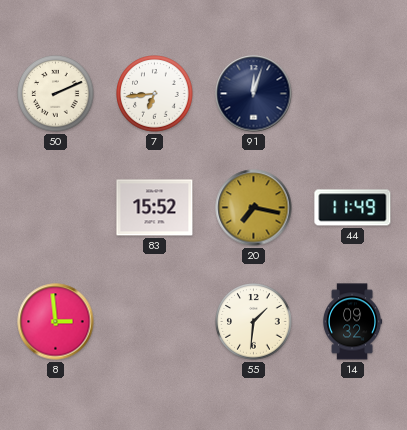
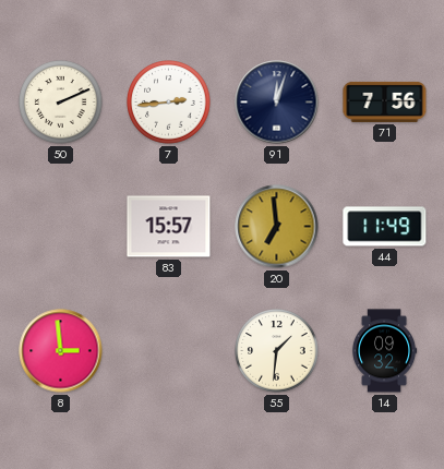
7: 6:44 -> 2:44
71: none -> 7:56
83: 15:52 -> 15:57
20: 7:17 -> 6:59
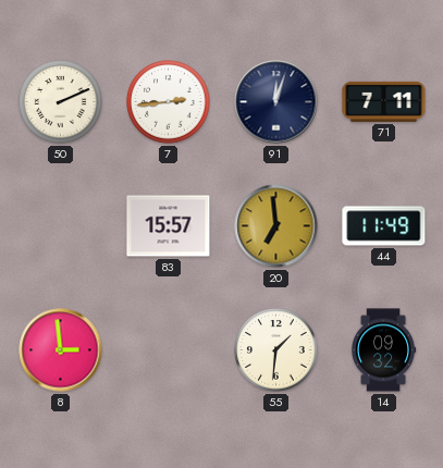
71: 7:56 -> 7:11
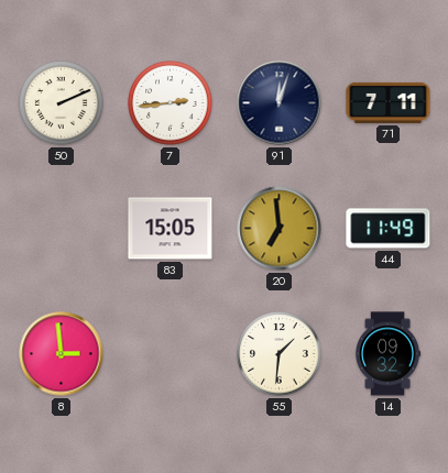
83: 15:57 -> 15:05
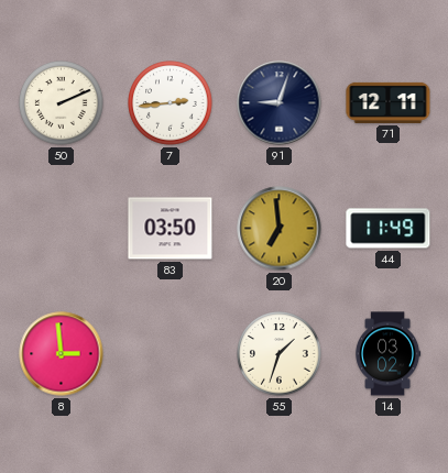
91: 12:03 -> 9:03
71: 7:11 -> 12:11
83: 15:05 -> 03:50
55: 1:31 -> 1:33
14: 09:32 -> 03:02
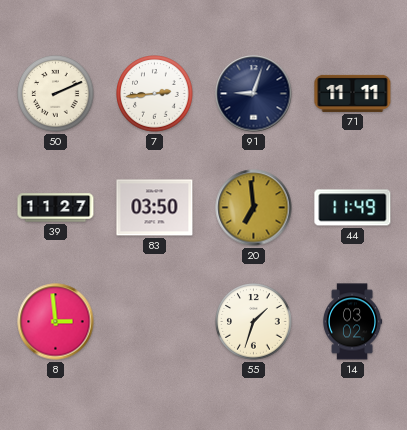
71: 12:11 -> 11:11
39: none -> 11:27
